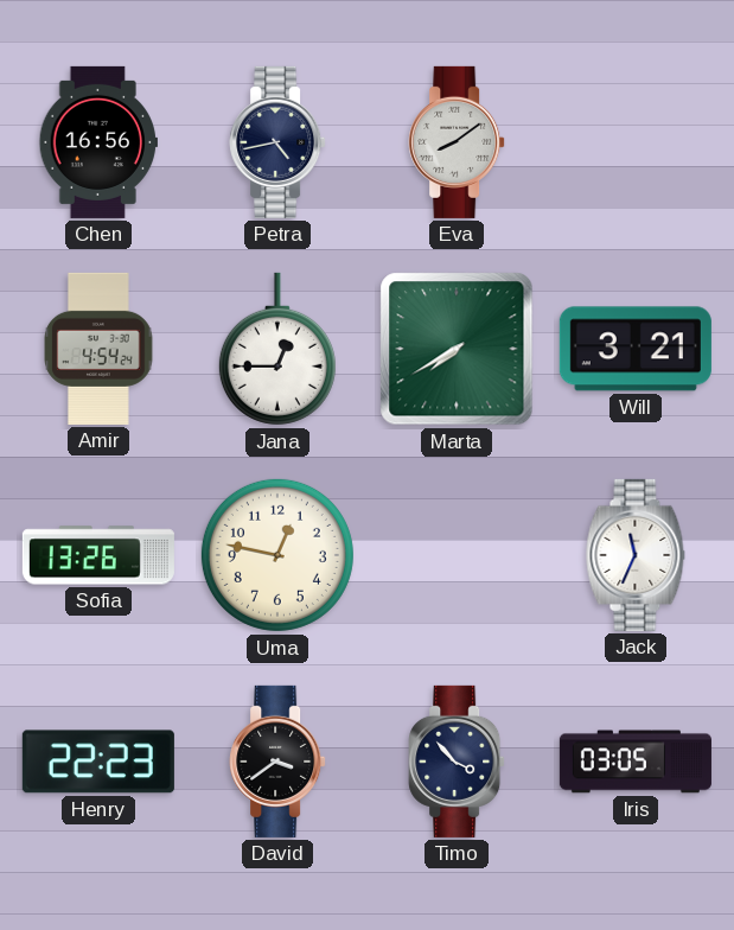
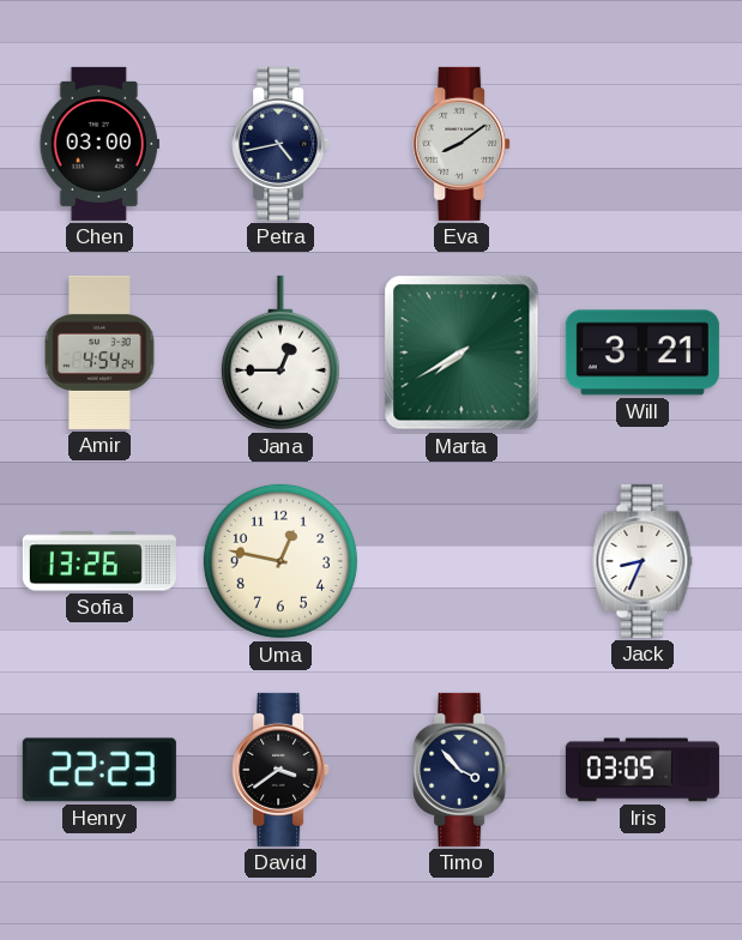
Chen: 16:56 -> 03:00
Jack: 11:34 -> 8:34
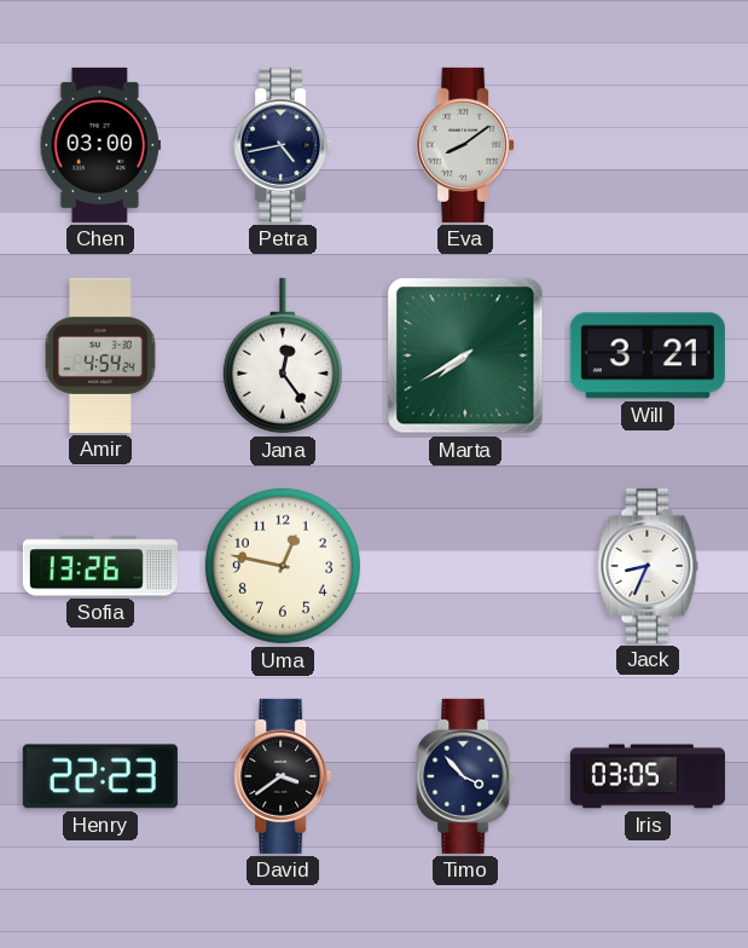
Jana: 12:45 -> 12:24
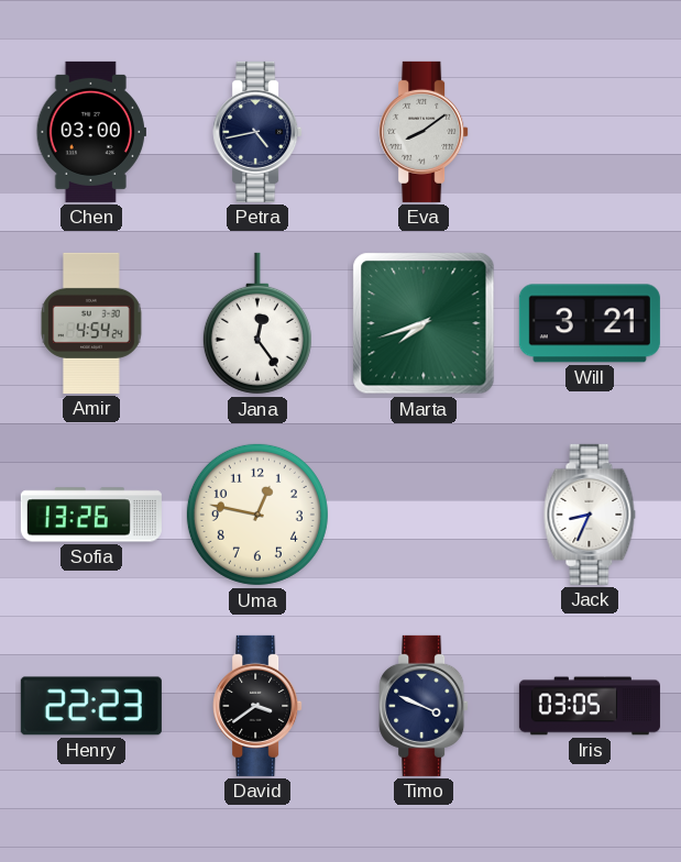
Marta: 7:40 -> 7:42
Timo: 3:53 -> 3:49
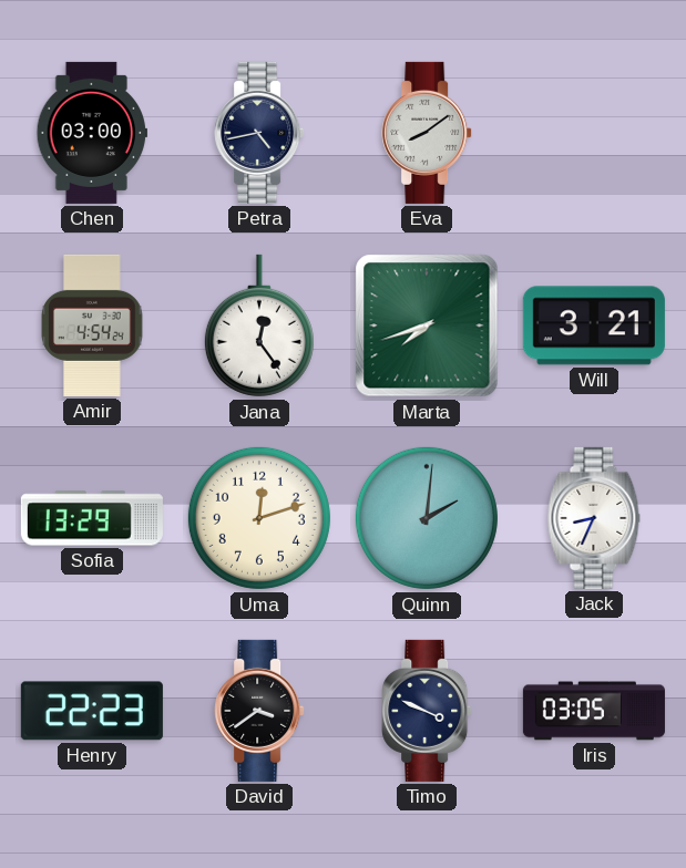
Sofia: 13:26 -> 13:29
Uma: 12:47 -> 12:12
Quinn: none -> 2:01
